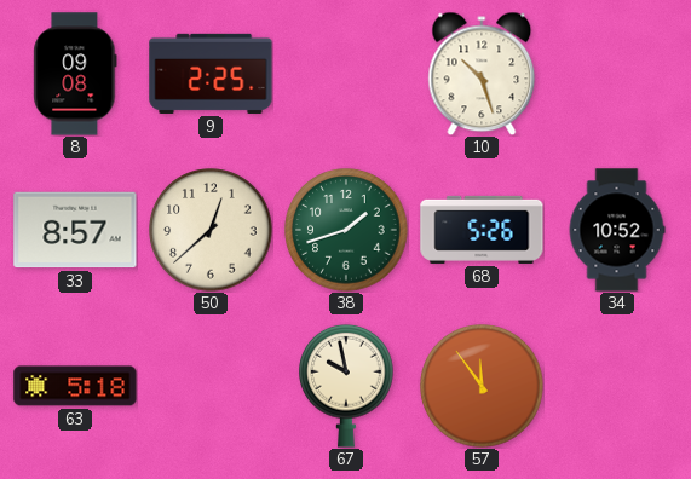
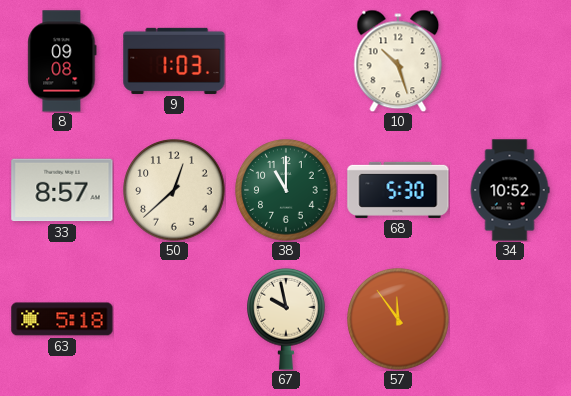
9: 2:25 -> 1:03
38: 1:42 -> 11:00
68: 5:26 -> 5:30
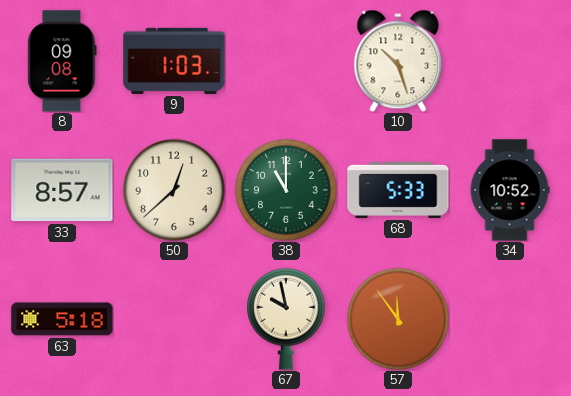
68: 5:30 -> 5:33
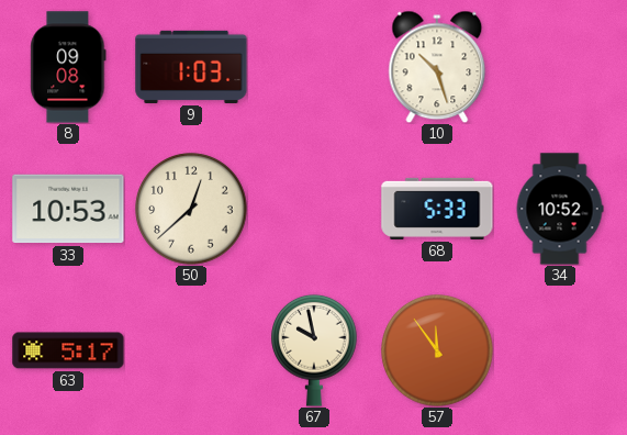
33: 8:57 -> 10:53
38: 11:00 -> none
63: 5:18 -> 5:17
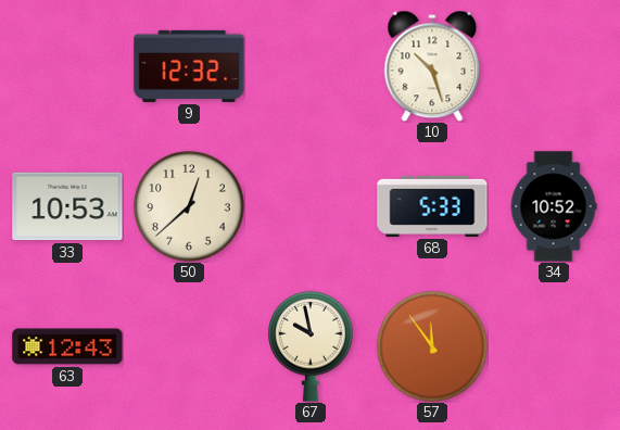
8: 09:08 -> none
9: 1:03 -> 12:32
63: 5:17 -> 12:43
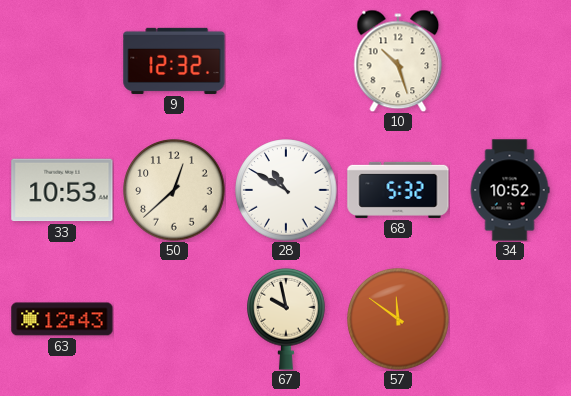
28: none -> 10:50
68: 5:33 -> 5:32
57: 11:54 -> 11:51
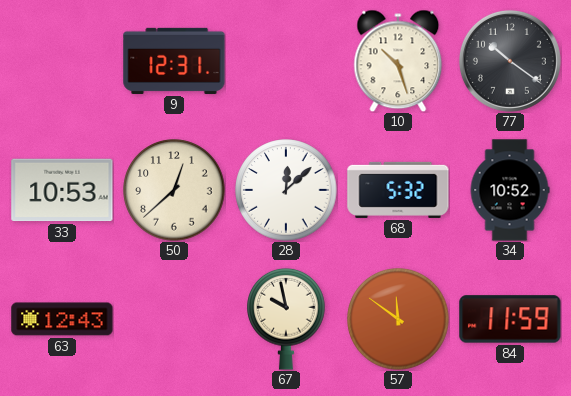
9: 12:32 -> 12:31
77: none -> 10:21
28: 10:50 -> 12:08
84: none -> 11:59
